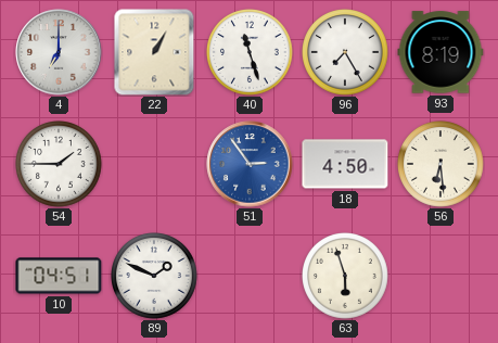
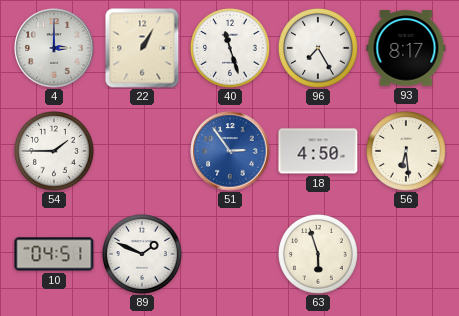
4: 7:00 -> 3:00
93: 8:19 -> 8:17
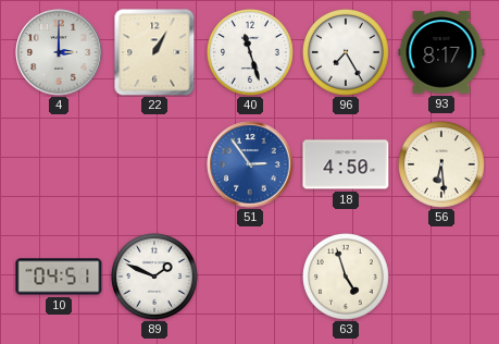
54: 1:45 -> none
63: 5:57 -> 4:57
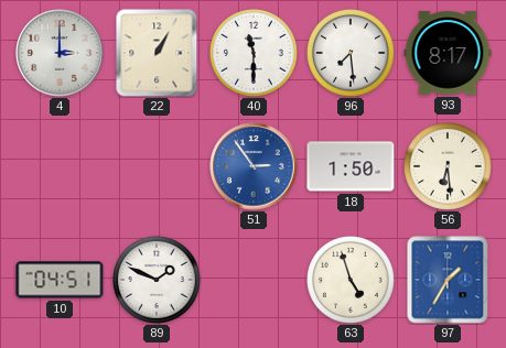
40: 11:27 -> 11:30
96: 7:25 -> 7:29
18: 4:50 -> 1:50
97: none -> 1:35
